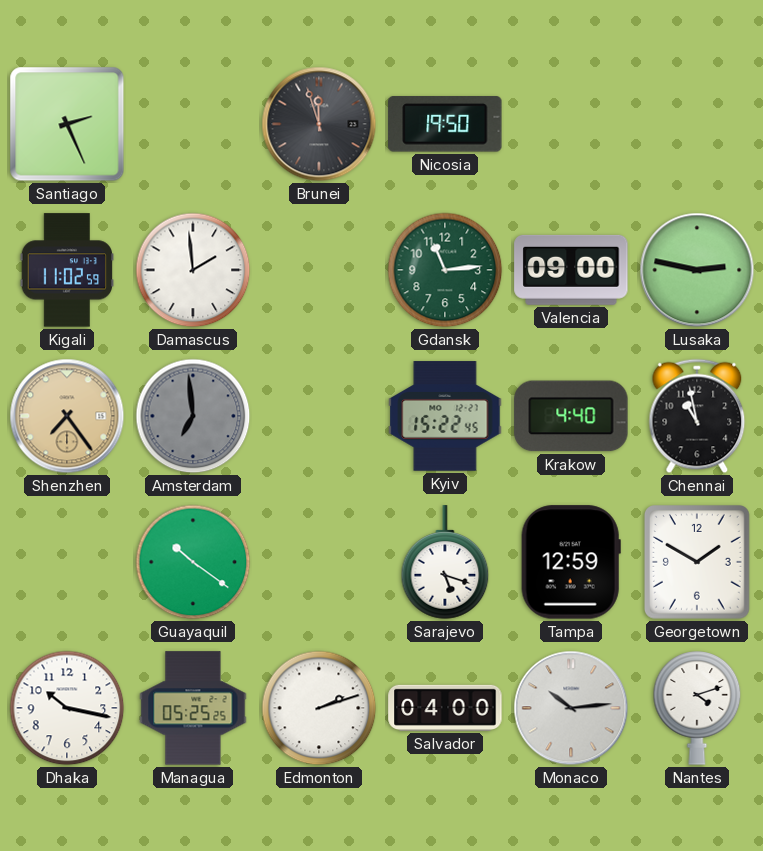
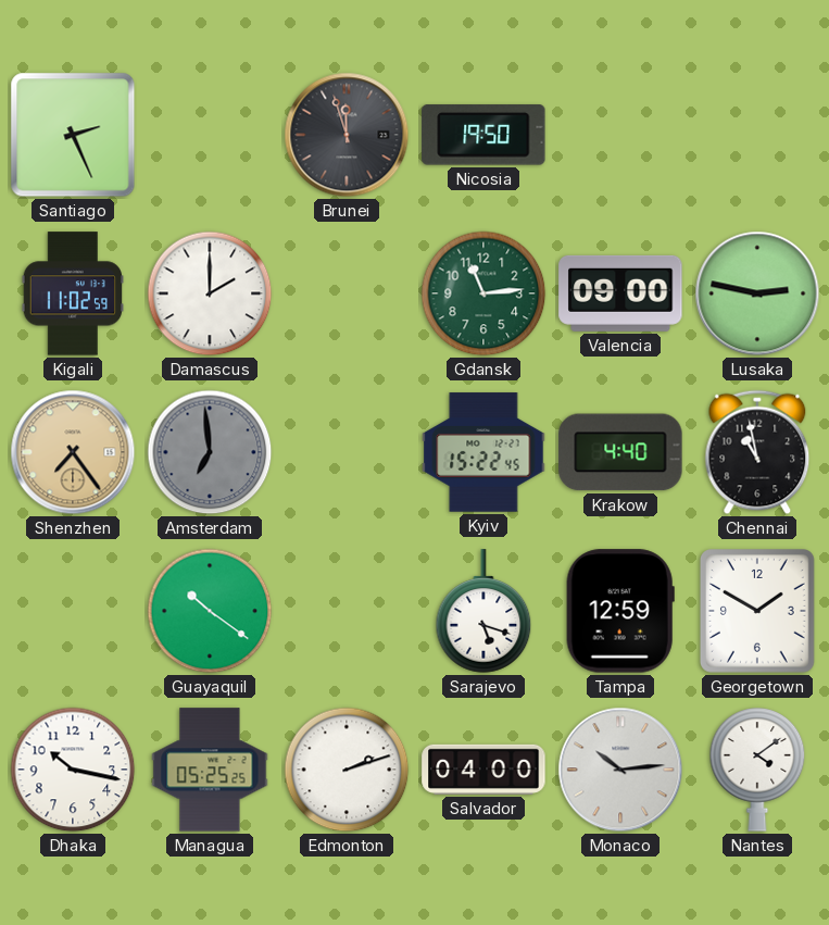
Damascus: 1:59 -> 2:00
Nantes: 4:12 -> 4:09
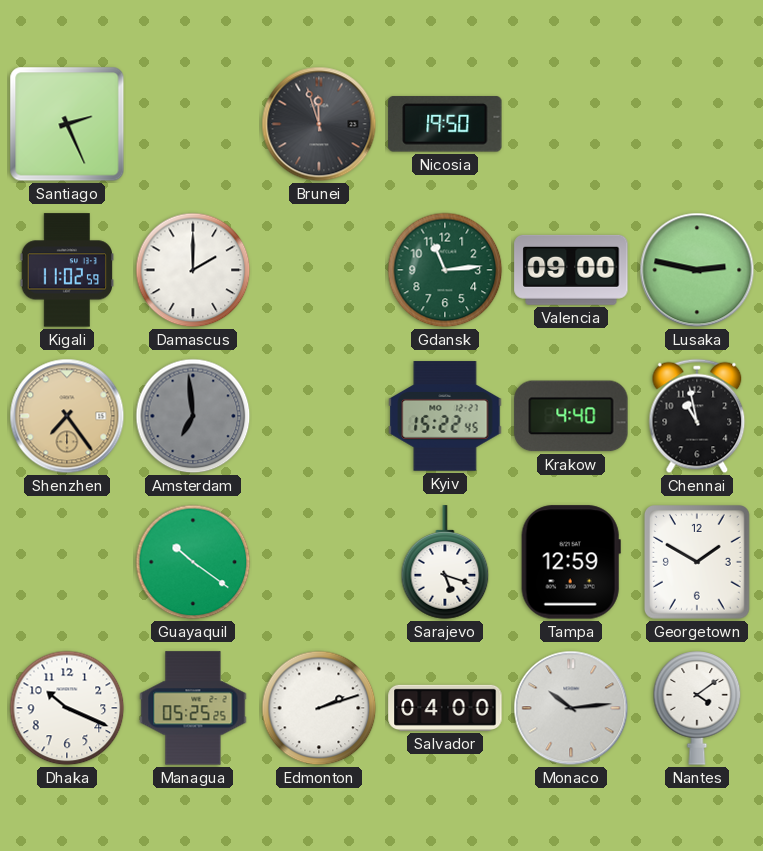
Dhaka: 10:17 -> 10:19
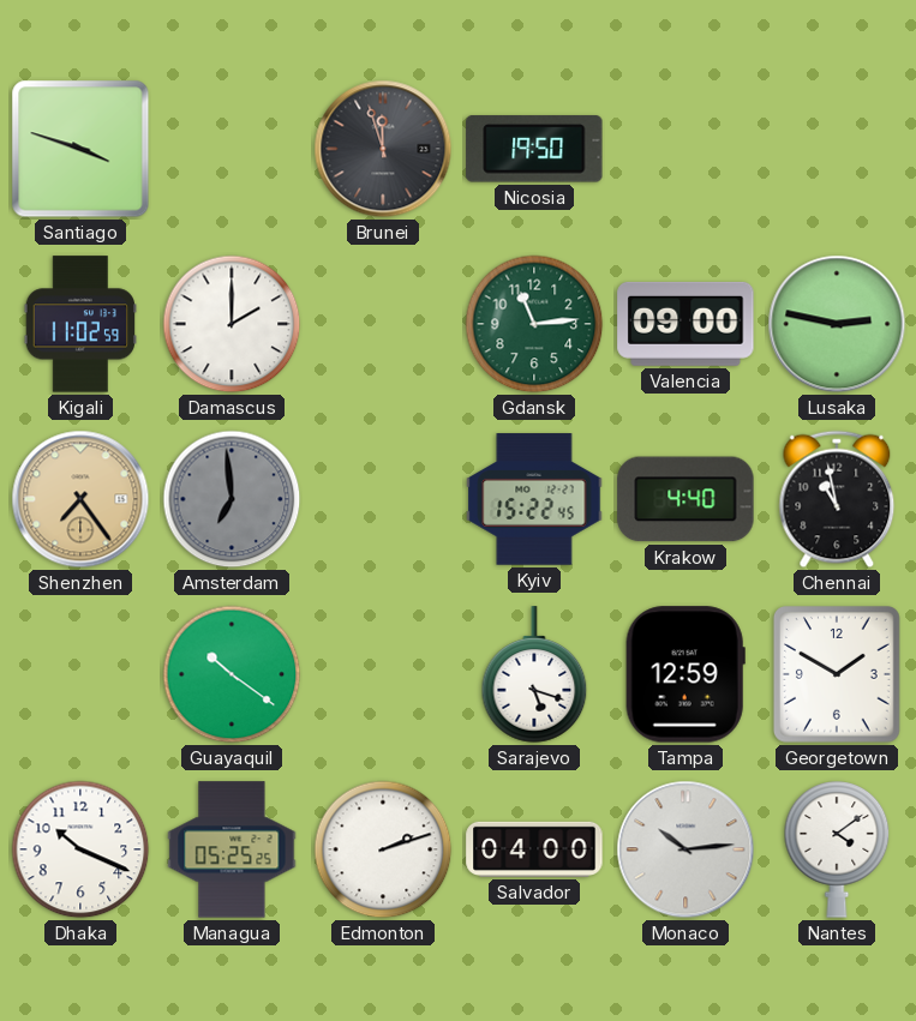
Santiago: 2:26 -> 3:48
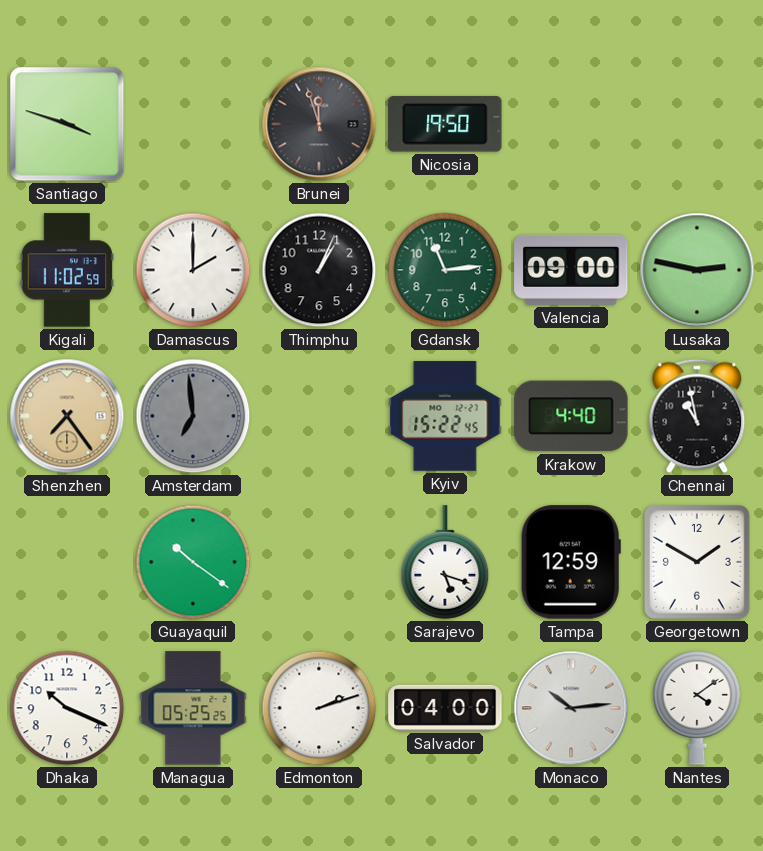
Thimphu: none -> 1:04
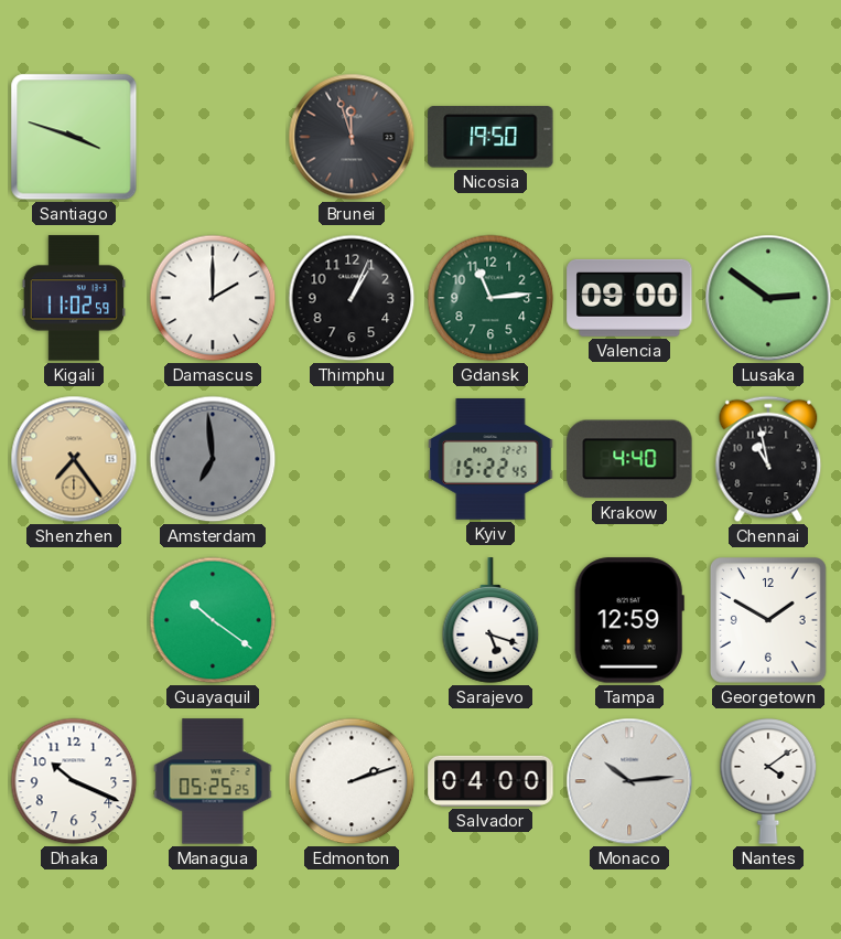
Lusaka: 2:47 -> 2:51
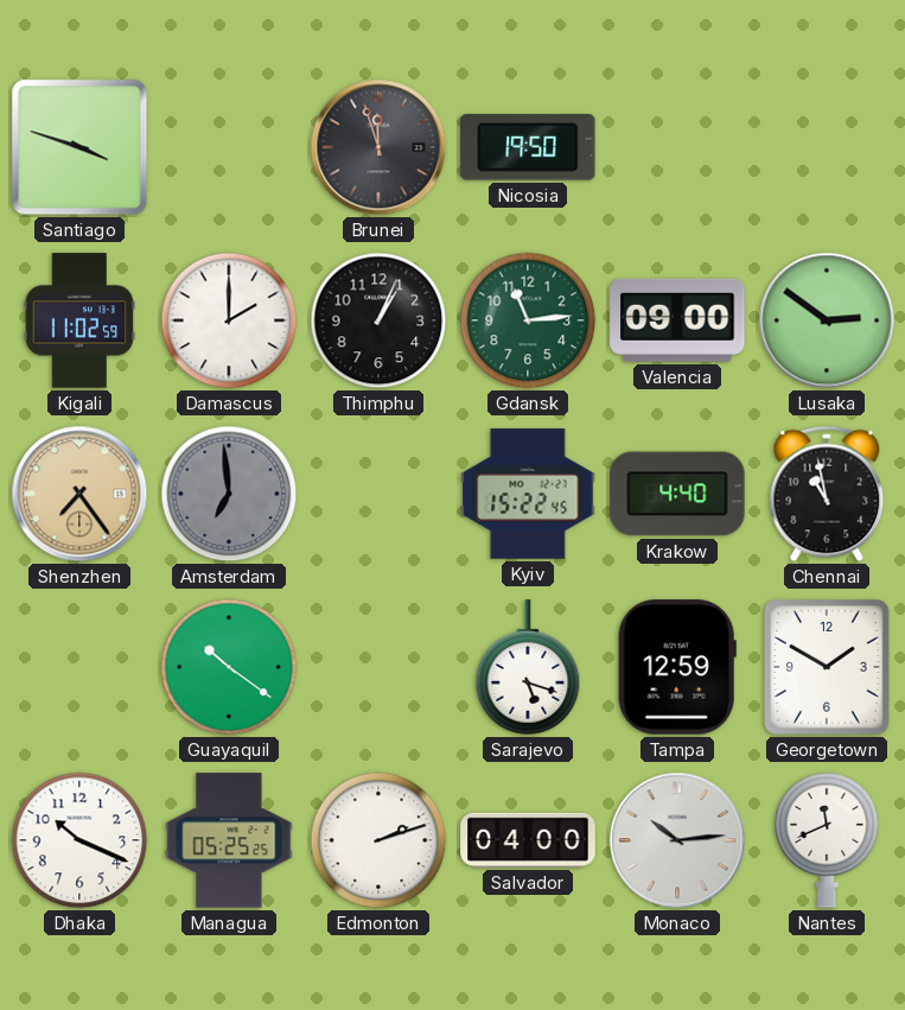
Nantes: 4:09 -> 11:41
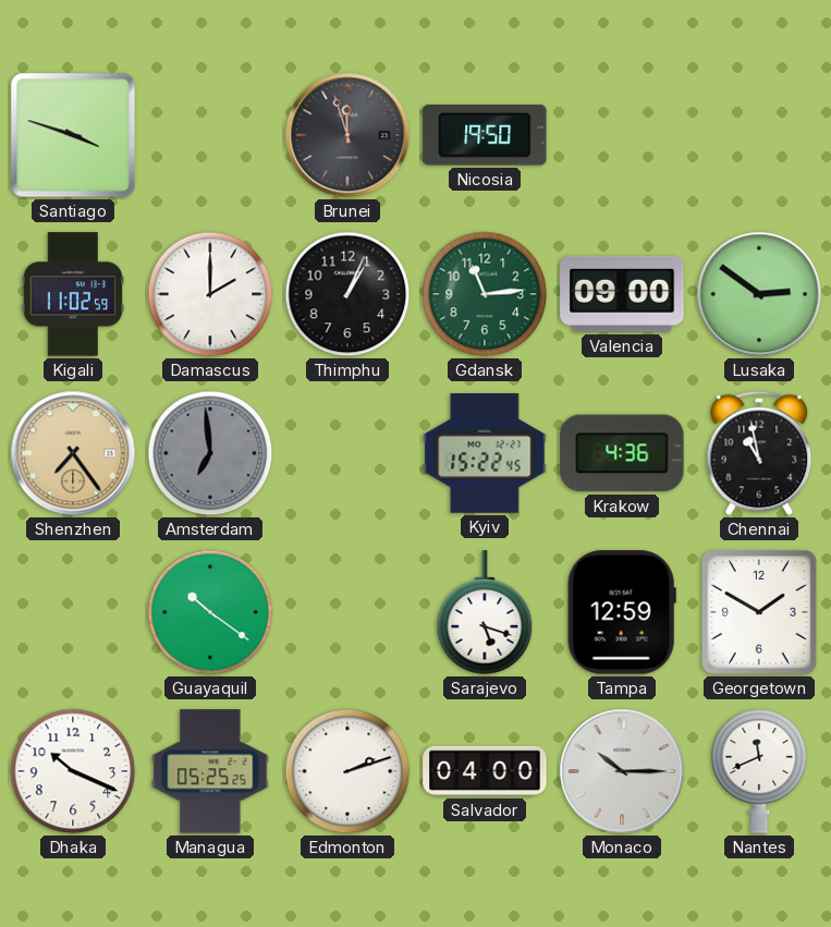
Krakow: 4:40 -> 4:36
Monaco: 10:14 -> 10:15
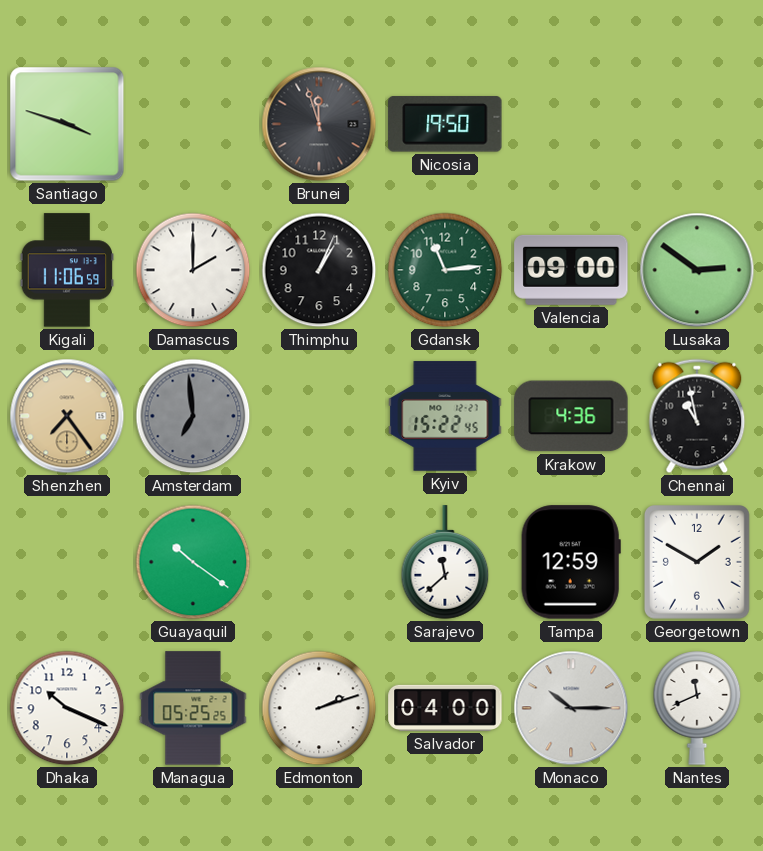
Kigali: 11:02 -> 11:06
Sarajevo: 5:18 -> 11:38
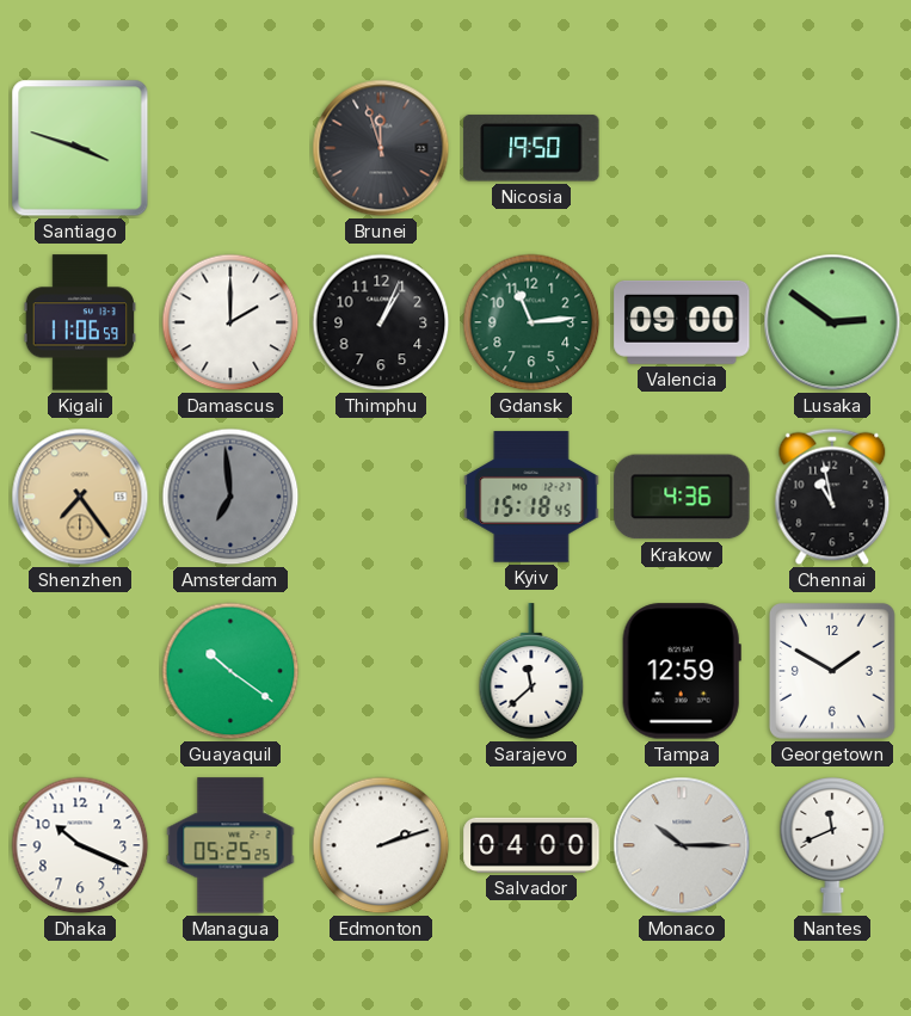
Kyiv: 15:22 -> 15:18
